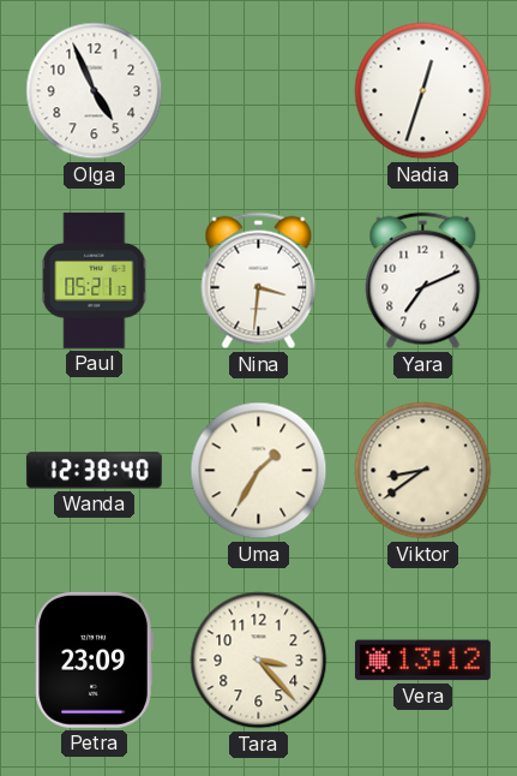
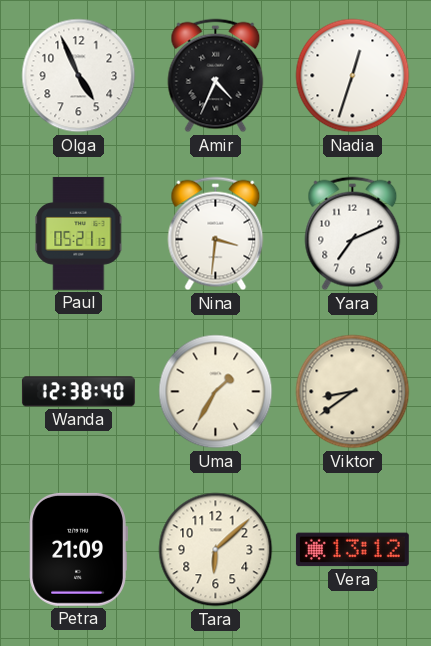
Amir: none -> 4:34
Petra: 23:09 -> 21:09
Tara: 3:23 -> 6:08
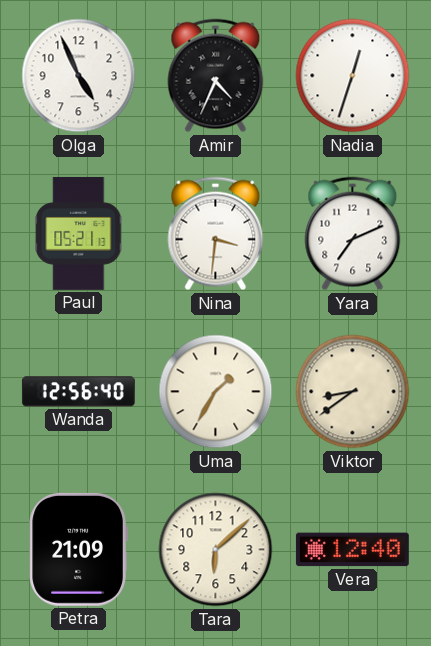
Wanda: 12:38 -> 12:56
Vera: 13:12 -> 12:40
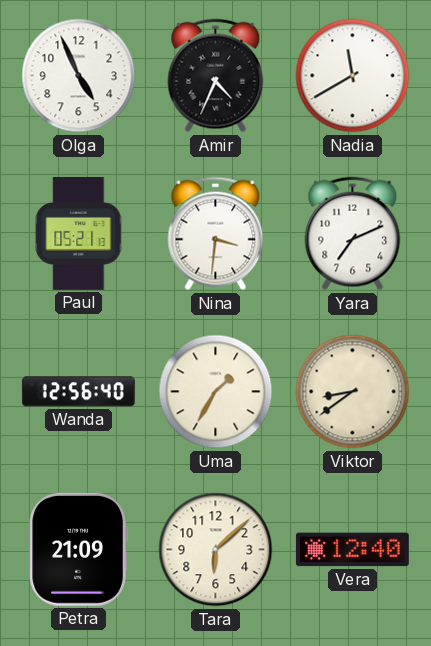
Nadia: 12:33 -> 11:40
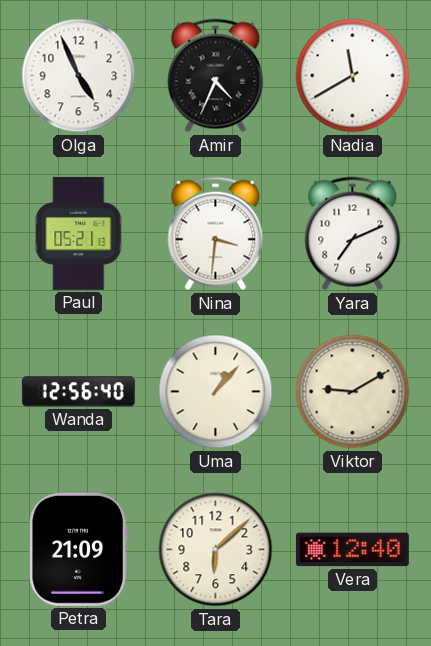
Uma: 1:35 -> 1:07
Viktor: 8:39 -> 9:10
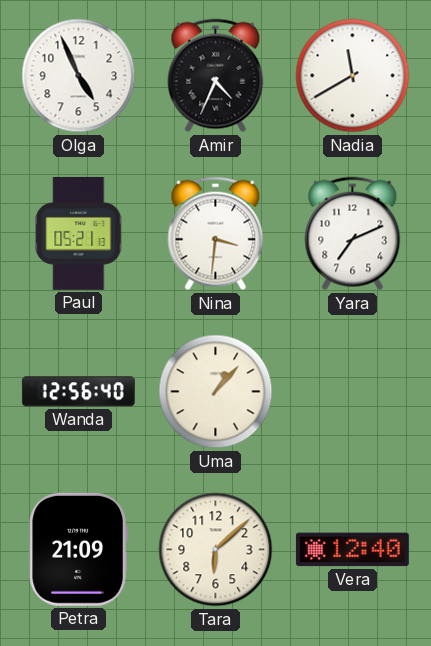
Viktor: 9:10 -> none
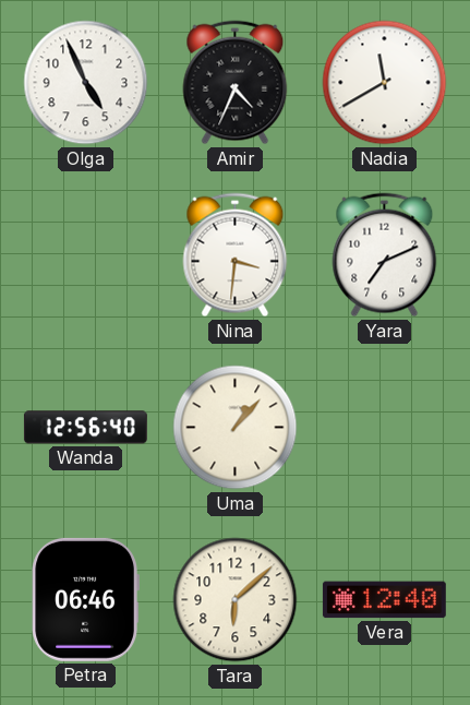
Paul: 05:21 -> none
Petra: 21:09 -> 06:46
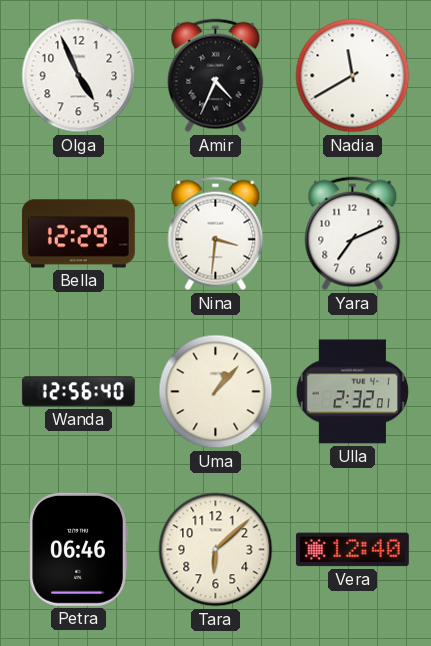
Bella: none -> 12:29
Ulla: none -> 2:32
